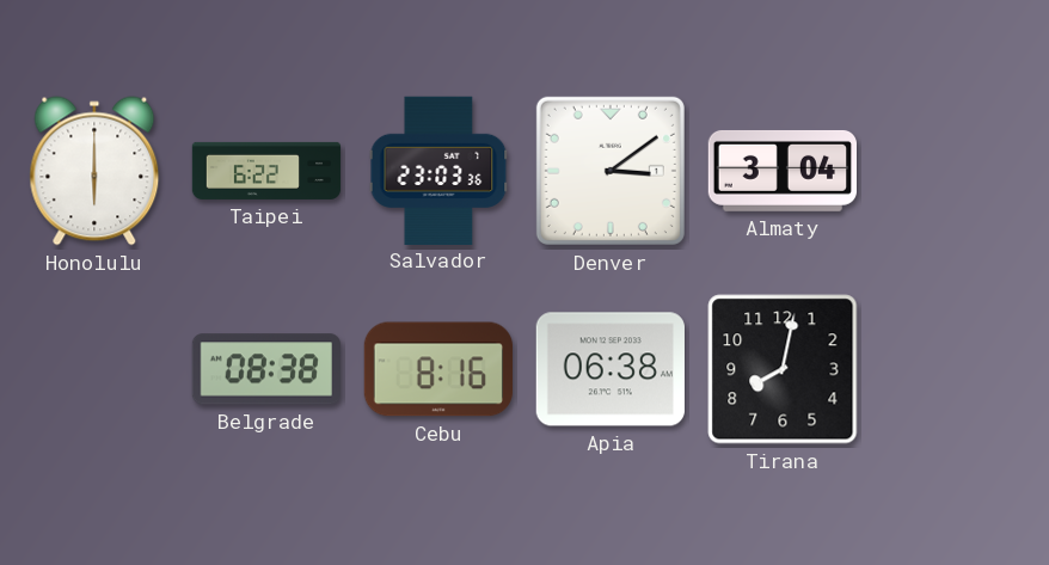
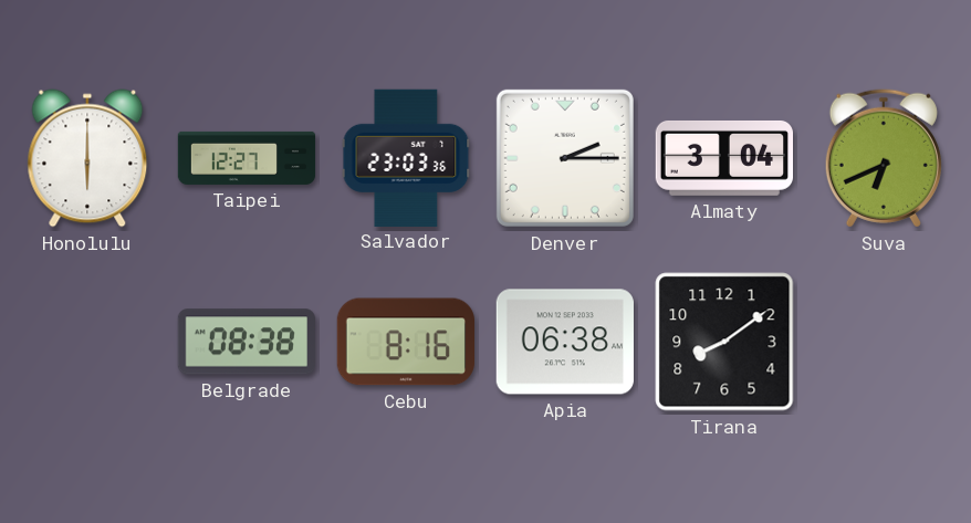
Taipei: 6:22 -> 12:27
Denver: 3:09 -> 2:15
Suva: none -> 6:41
Tirana: 8:02 -> 8:09
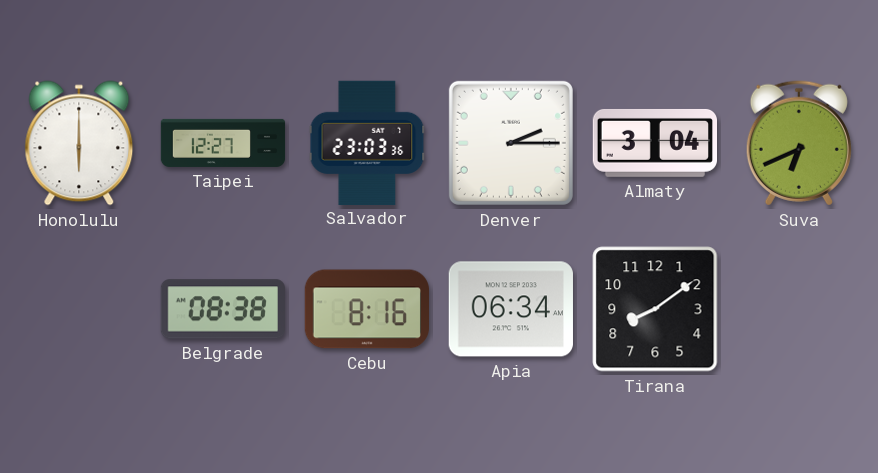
Apia: 06:38 -> 06:34
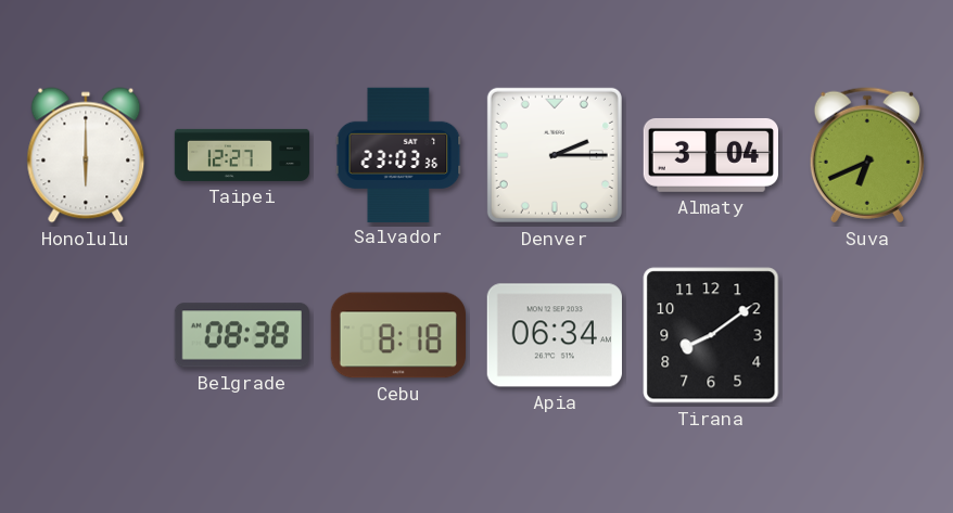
Cebu: 8:16 -> 8:18
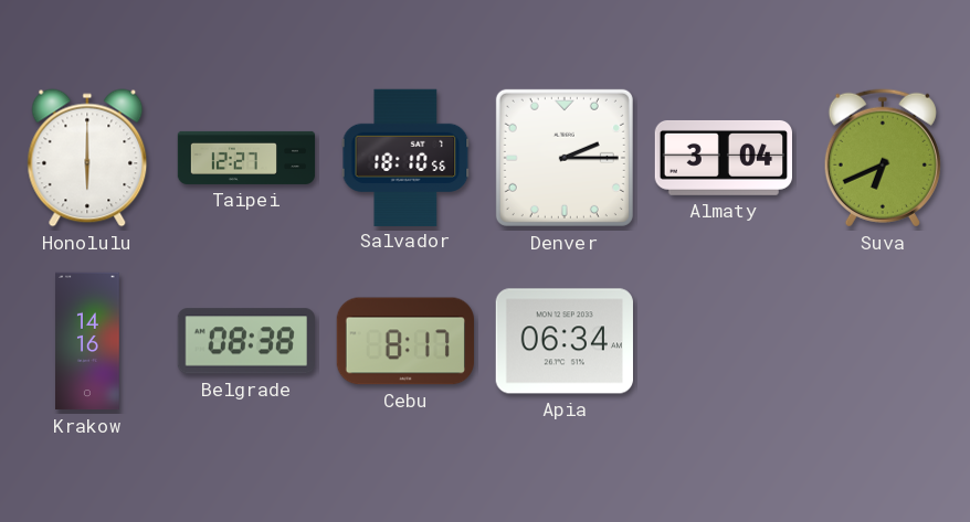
Salvador: 23:03 -> 18:10
Krakow: none -> 14:16
Cebu: 8:18 -> 8:17
Tirana: 8:09 -> none
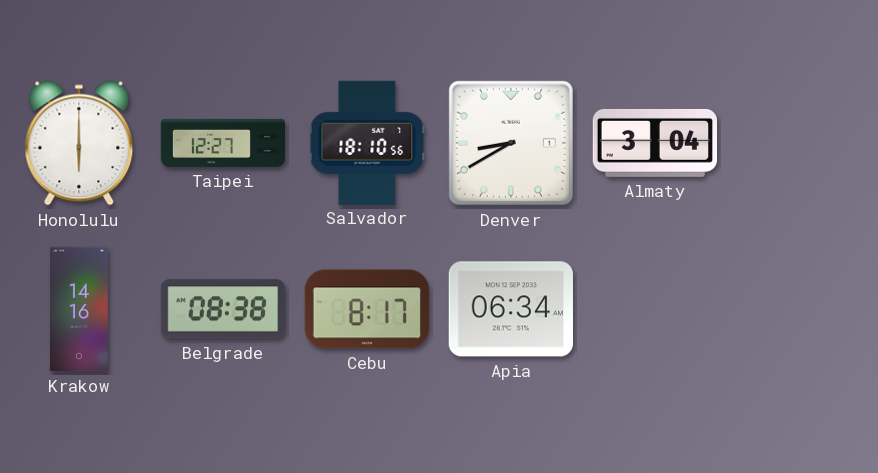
Denver: 2:15 -> 8:40
Suva: 6:41 -> none
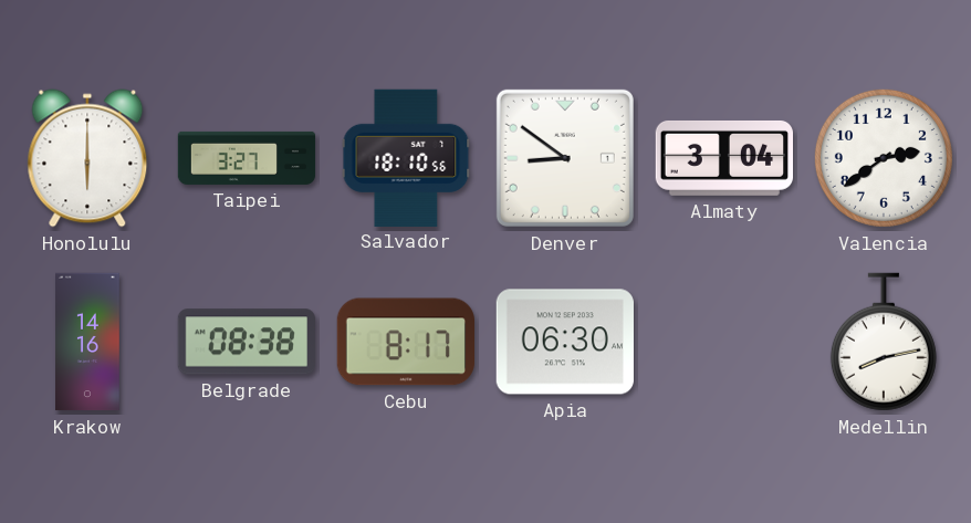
Taipei: 12:27 -> 3:27
Denver: 8:40 -> 8:51
Valencia: none -> 2:39
Apia: 06:34 -> 06:30
Medellin: none -> 8:13
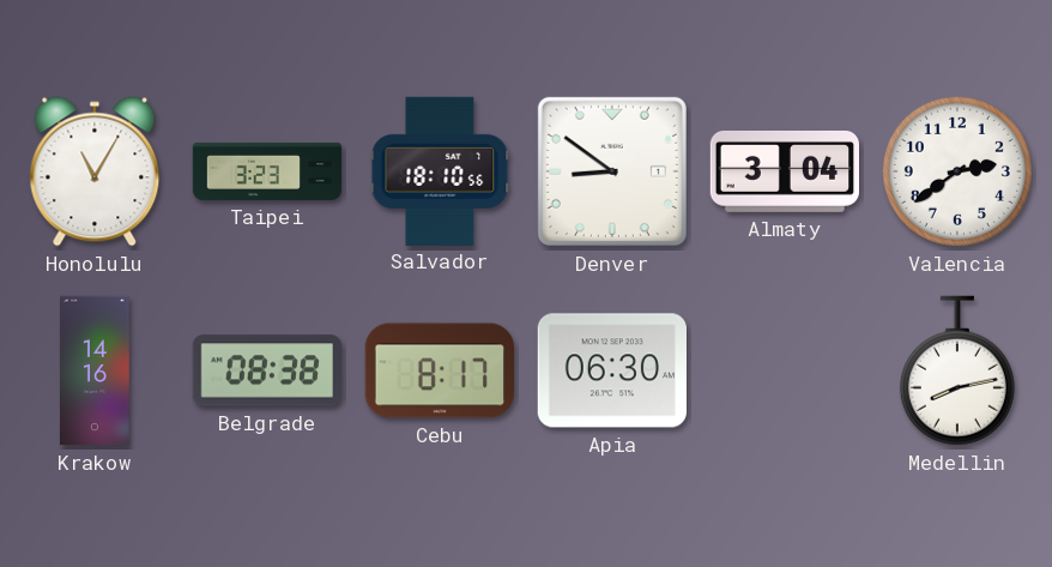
Honolulu: 6:00 -> 11:05
Taipei: 3:27 -> 3:23
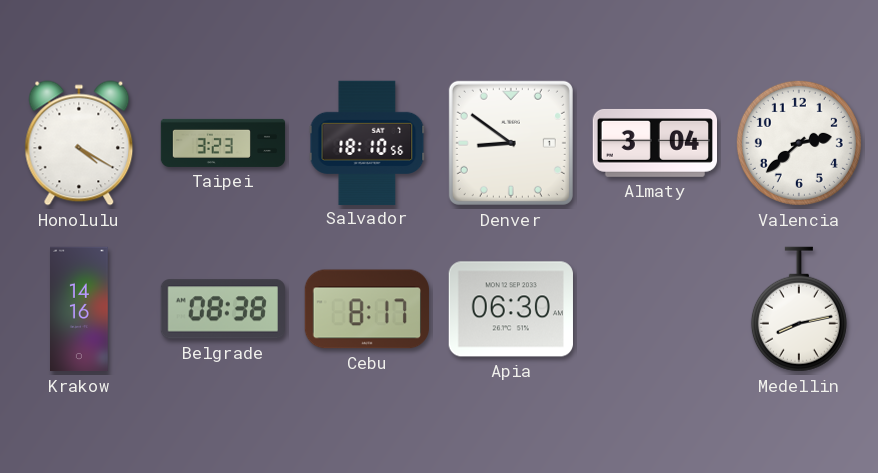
Honolulu: 11:05 -> 4:20
Valencia: 2:39 -> 2:38
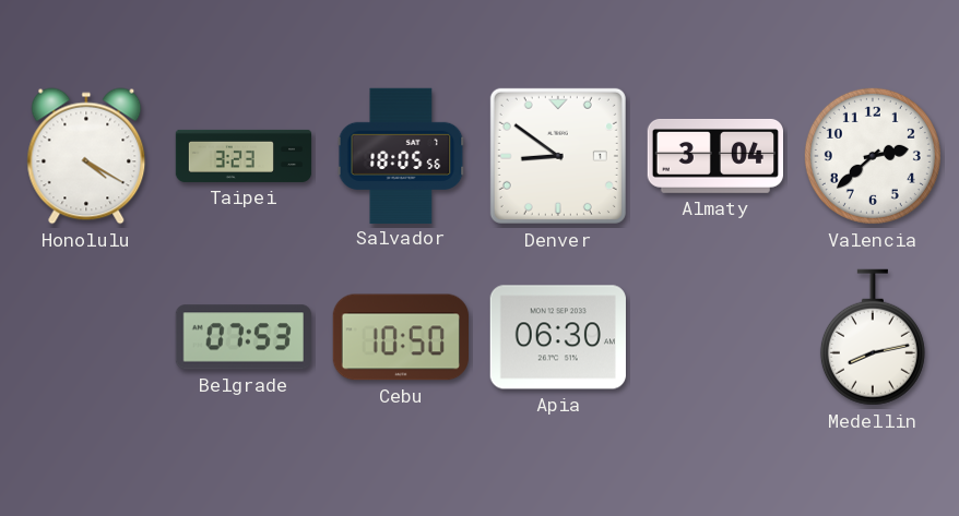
Salvador: 18:10 -> 18:05
Krakow: 14:16 -> none
Belgrade: 08:38 -> 07:53
Cebu: 8:17 -> 10:50
